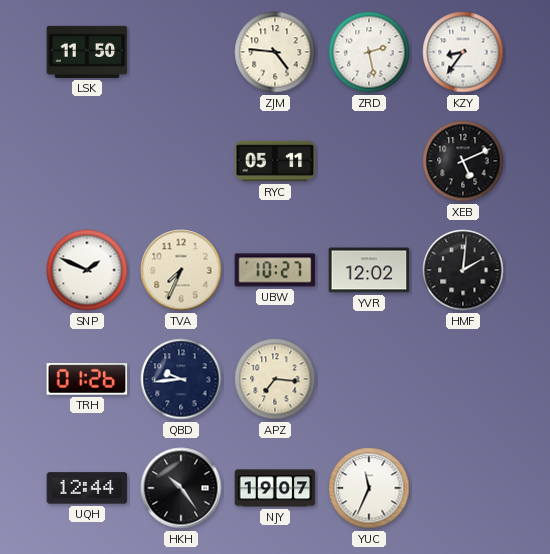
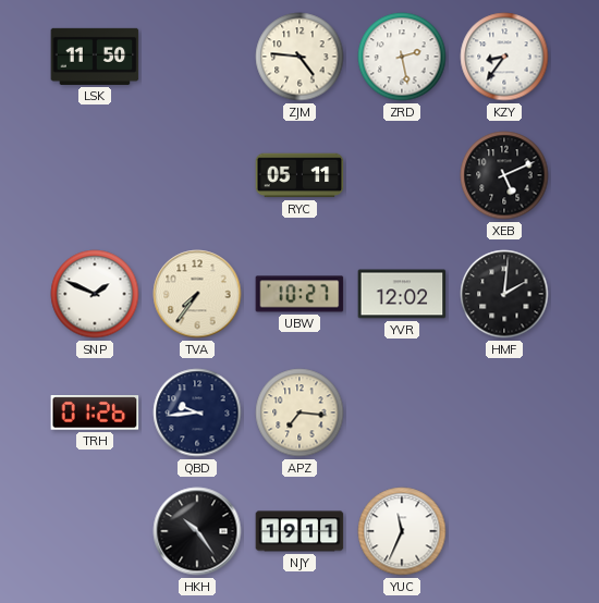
TVA: 7:34 -> 7:36
UQH: 12:44 -> none
NJY: 19:07 -> 19:11
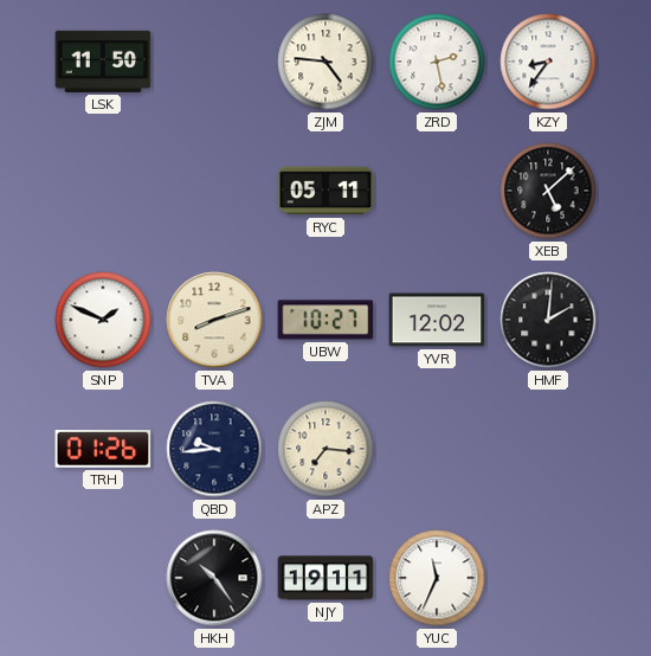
XEB: 5:11 -> 5:08
TVA: 7:36 -> 8:12
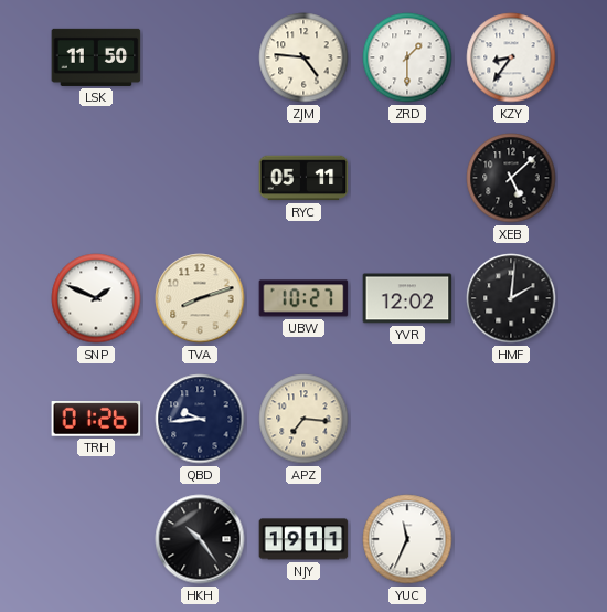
ZRD: 2:28 -> 1:30
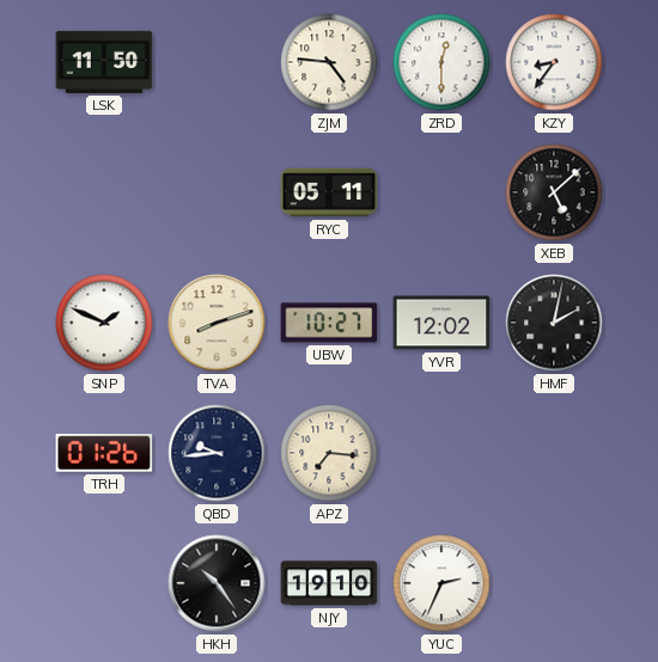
ZRD: 1:30 -> 12:30
HMF: 2:01 -> 2:02
NJY: 19:11 -> 19:10
YUC: 11:34 -> 2:34
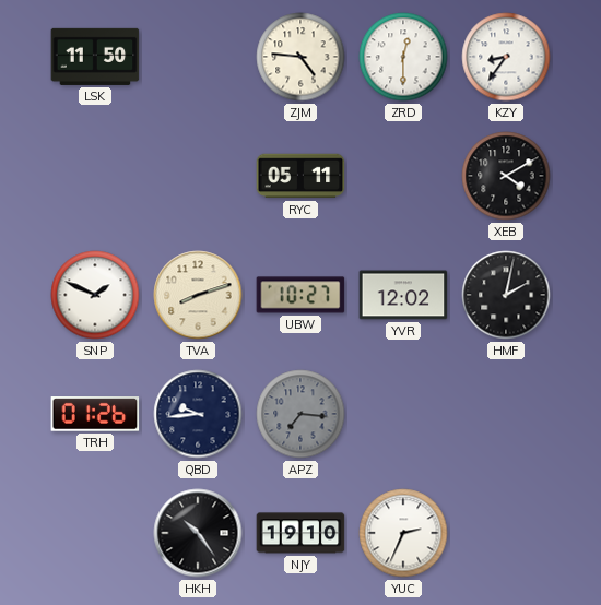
XEB: 5:08 -> 4:10
APZ dial: cream -> grey
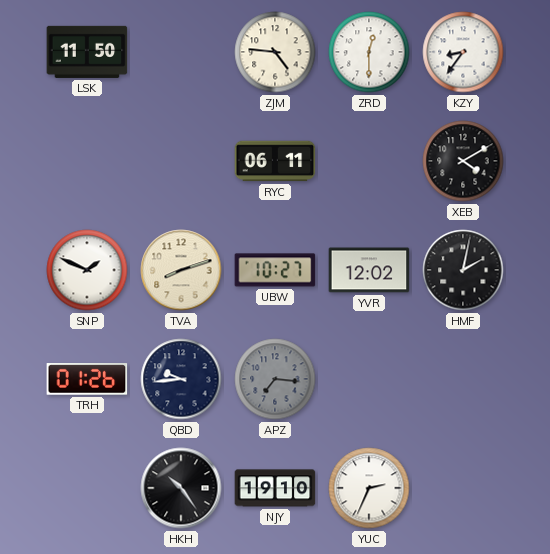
RYC: 05:11 -> 06:11
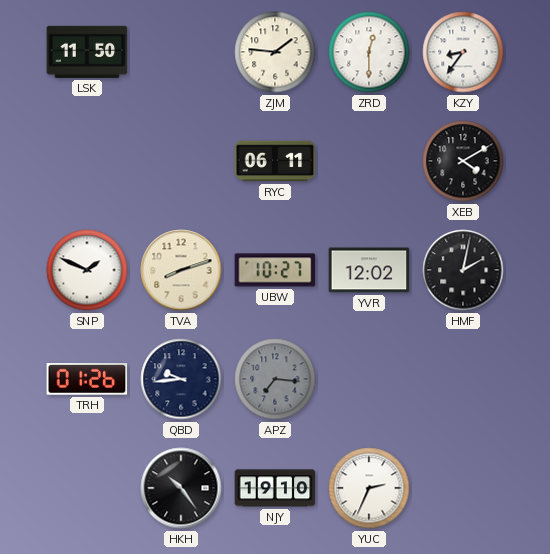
ZJM: 4:46 -> 1:46
